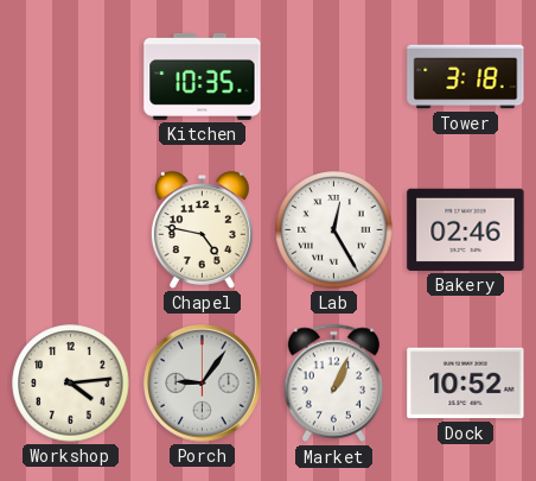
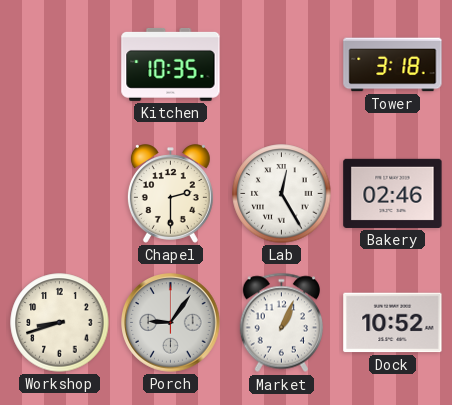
Chapel: 4:47 -> 2:30
Workshop: 4:14 -> 8:42
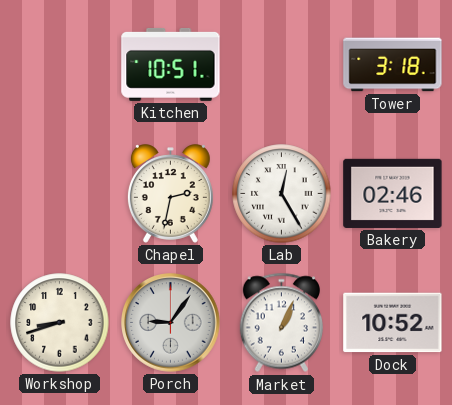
Kitchen: 10:35 -> 10:51
Chapel: 2:30 -> 2:32
